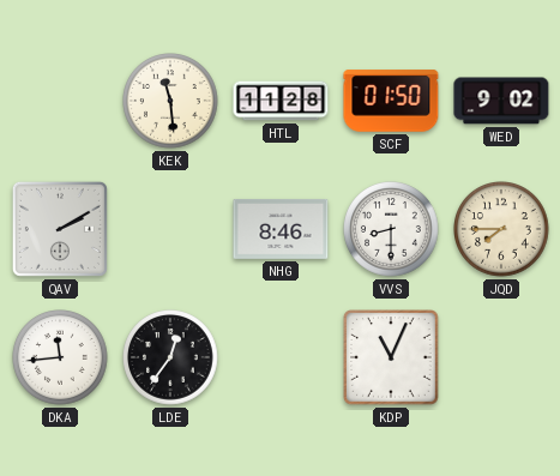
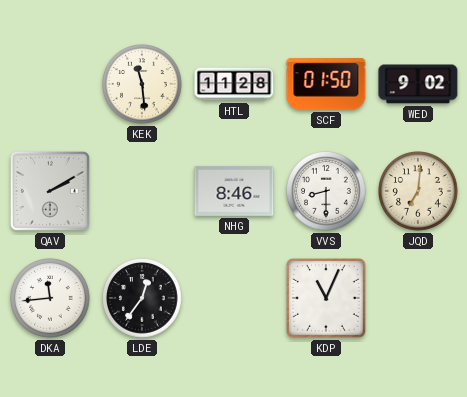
JQD: 7:45 -> 7:01
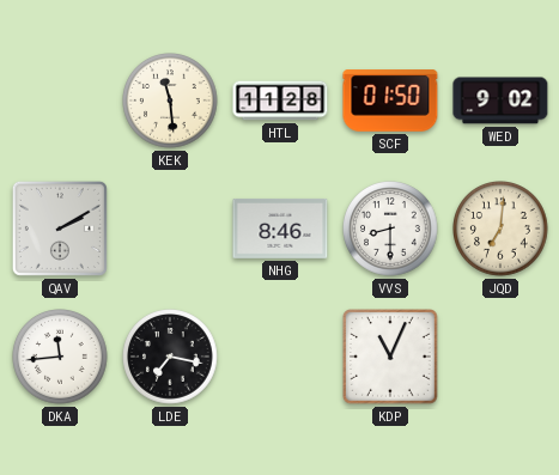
LDE: 12:36 -> 7:17
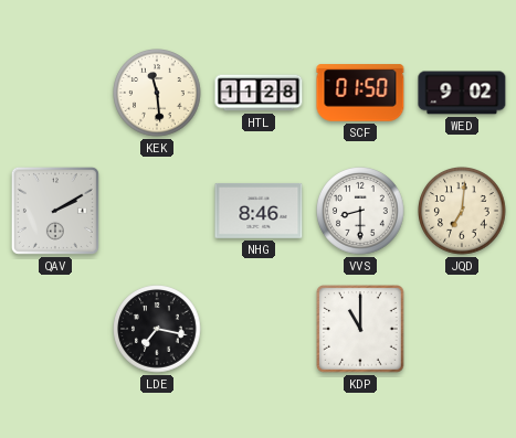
DKA: 11:44 -> none
KDP: 11:04 -> 11:00
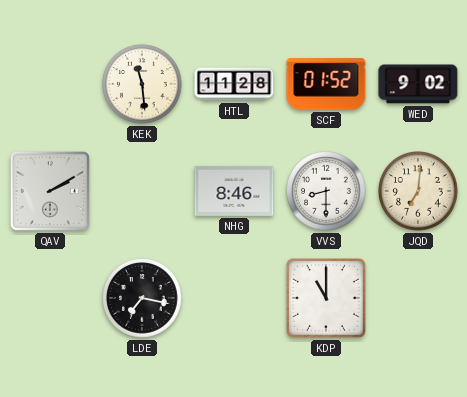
SCF: 01:50 -> 01:52
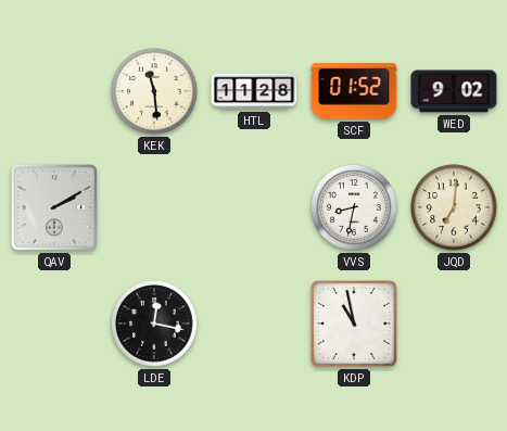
NHG: 8:46 -> none
VVS: 8:30 -> 8:32
LDE: 7:17 -> 12:17
KDP: 11:00 -> 10:58
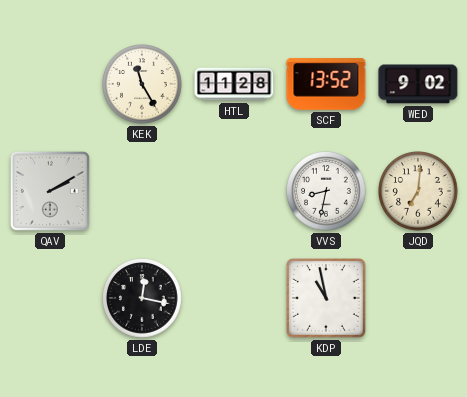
KEK: 11:29 -> 11:25
SCF: 01:52 -> 13:52
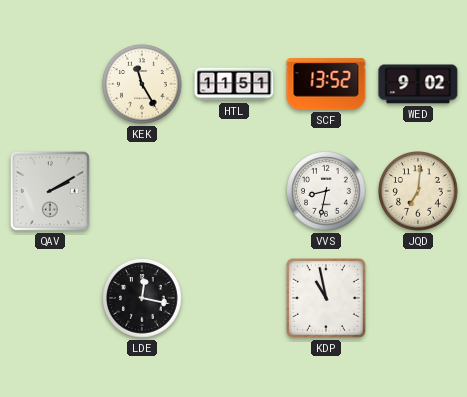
HTL: 11:28 -> 11:51
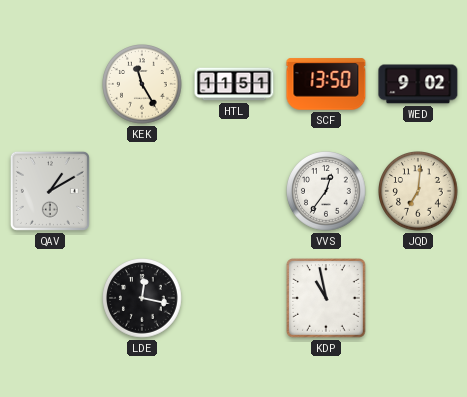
SCF: 13:52 -> 13:50
QAV: 2:10 -> 1:10
VVS: 8:32 -> 12:36
